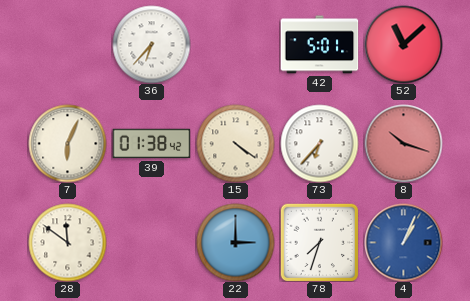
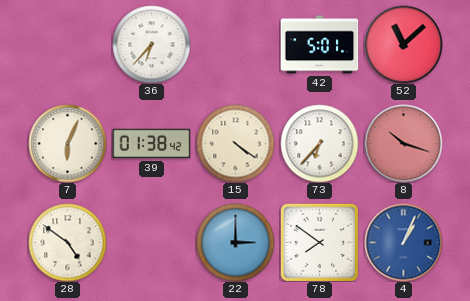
28: 11:51 -> 4:51
78: 7:33 -> 7:51
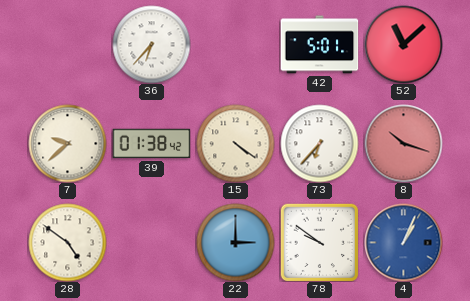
7: 6:04 -> 9:38
78: 7:51 -> 9:51
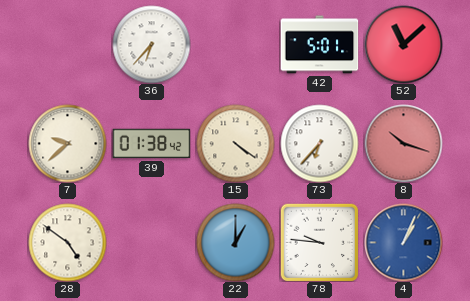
22: 3:00 -> 1:00
78: 9:51 -> 9:46
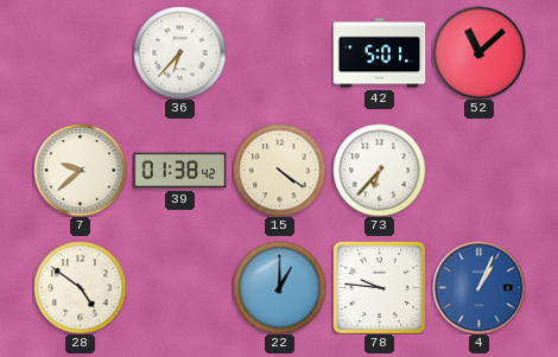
8: 10:18 -> none
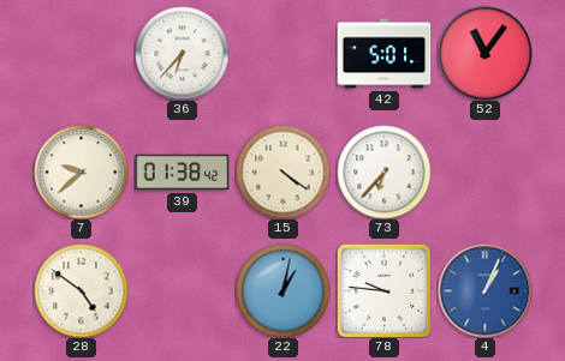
52: 11:08 -> 11:06
22: 1:00 -> 1:02
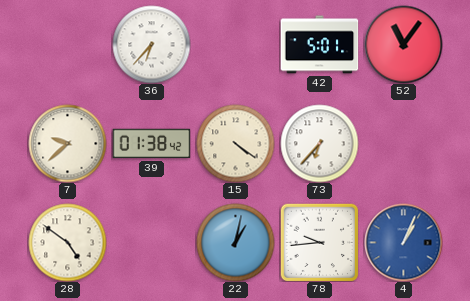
78: 9:46 -> 9:44
